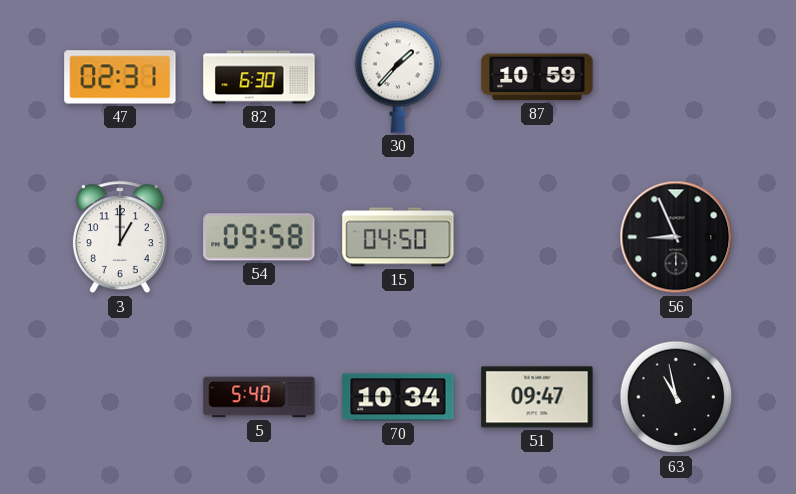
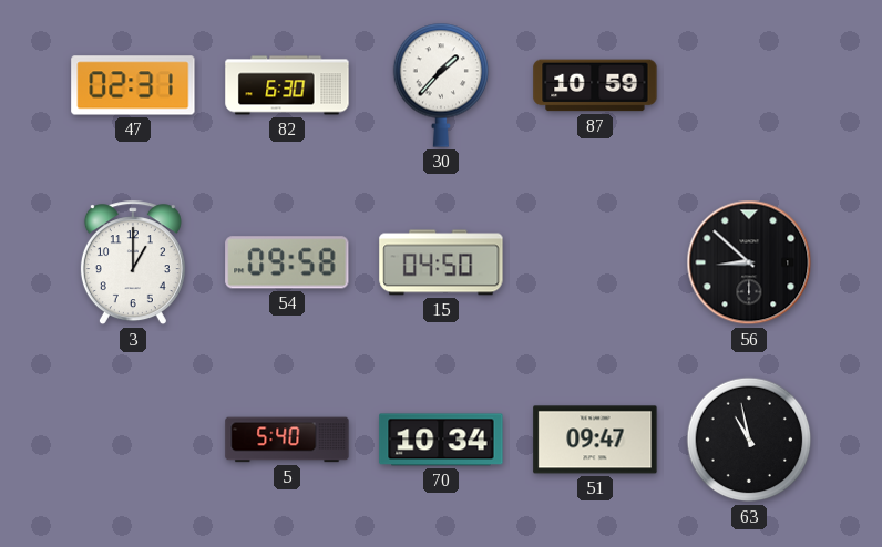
56: 8:56 -> 8:52
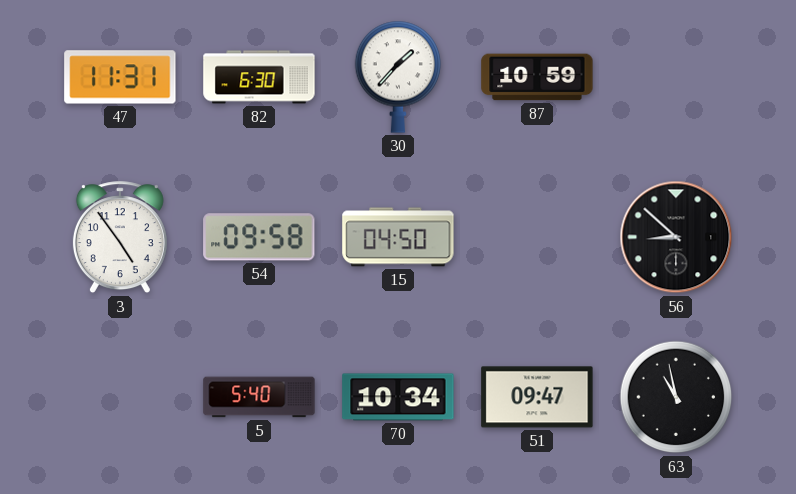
47: 02:31 -> 11:31
3: 1:00 -> 4:54
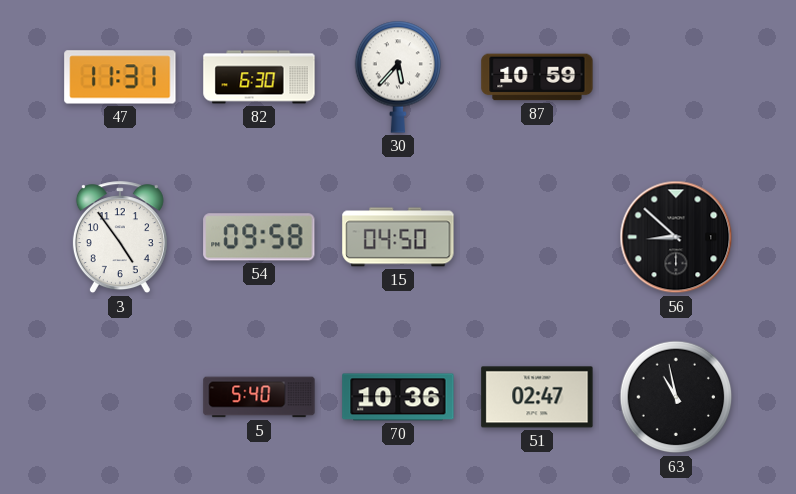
30: 1:37 -> 5:37
70: 10:34 -> 10:36
51: 09:47 -> 02:47
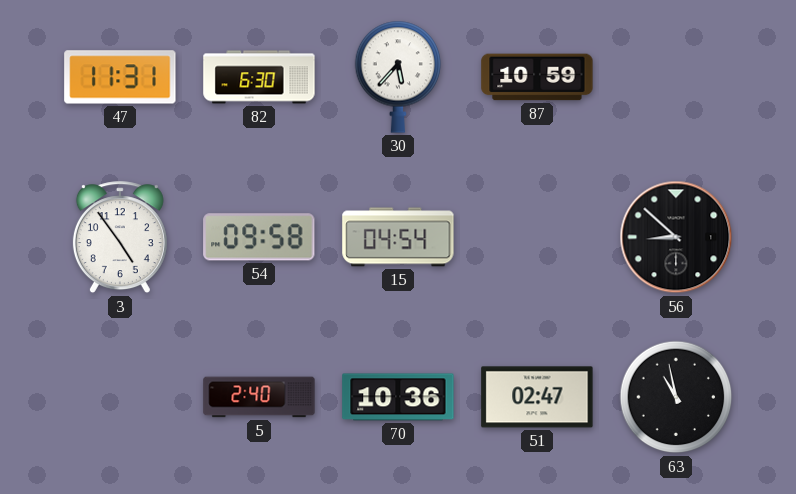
15: 04:50 -> 04:54
5: 5:40 -> 2:40
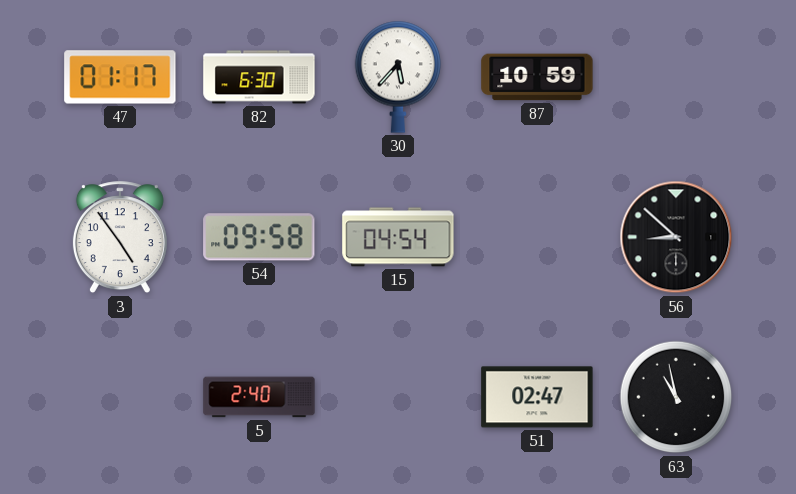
47: 11:31 -> 01:17
70: 10:36 -> none
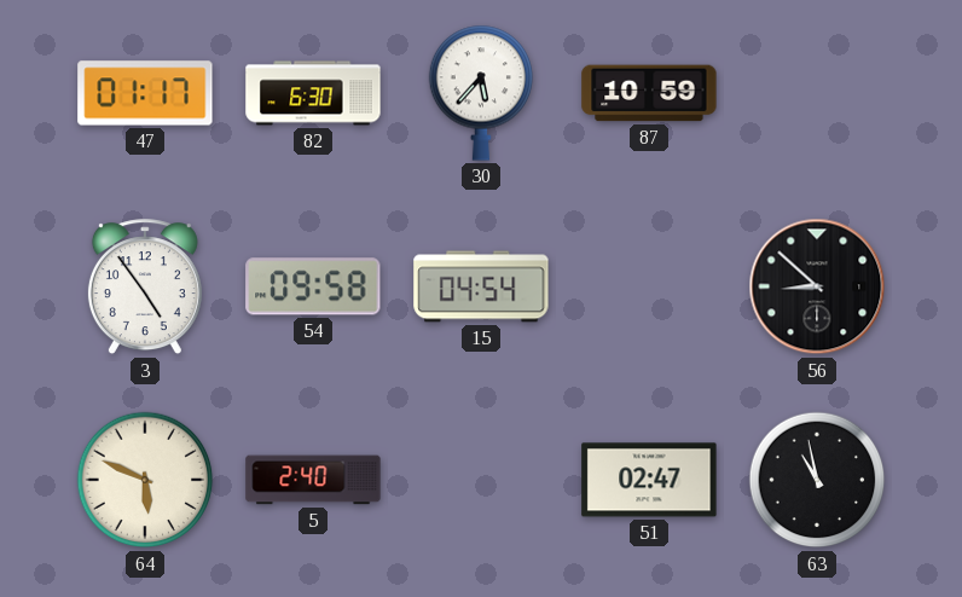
64: none -> 5:49
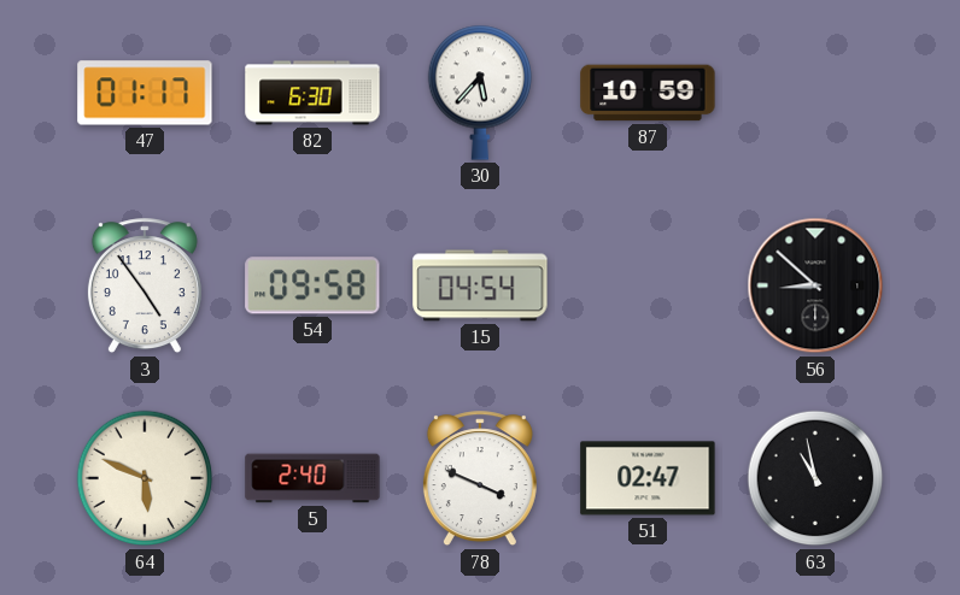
78: none -> 3:49
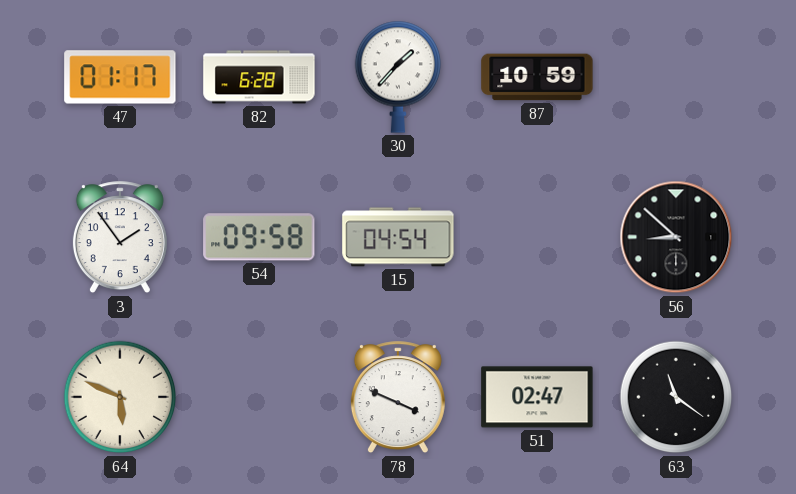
82: 6:30 -> 6:28
30: 5:37 -> 1:37
3: 4:54 -> 1:54
5: 2:40 -> none
63: 10:58 -> 11:21
